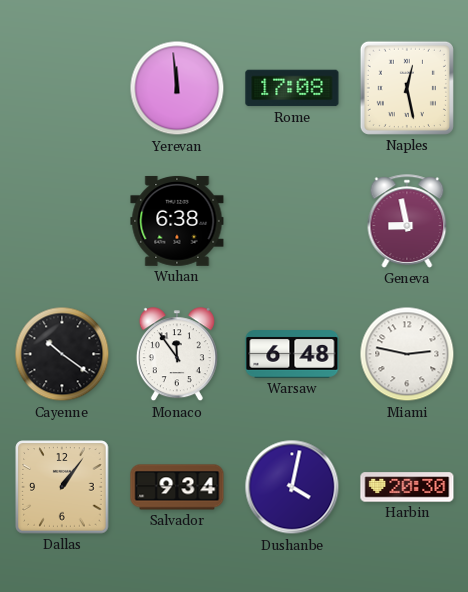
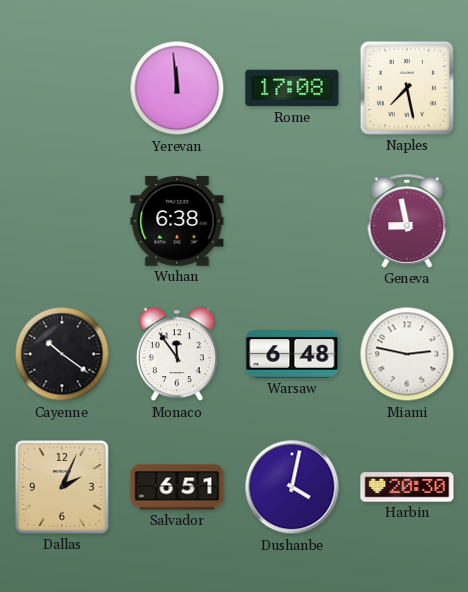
Naples: 12:28 -> 7:28
Dallas: 1:06 -> 2:04
Salvador: 9:34 -> 6:51
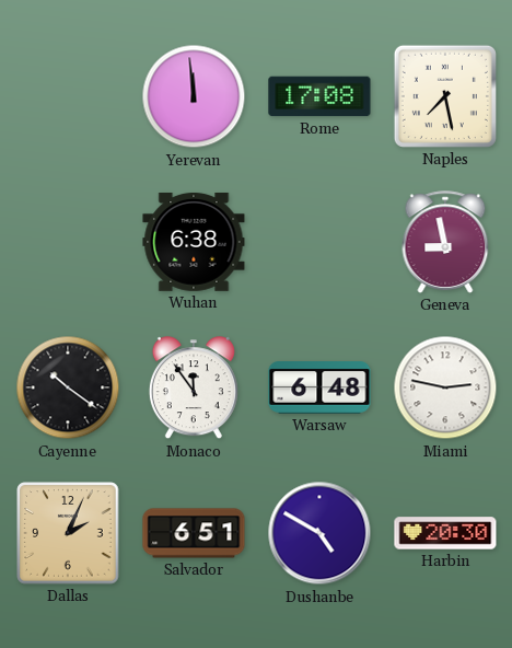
Dushanbe: 4:02 -> 4:50
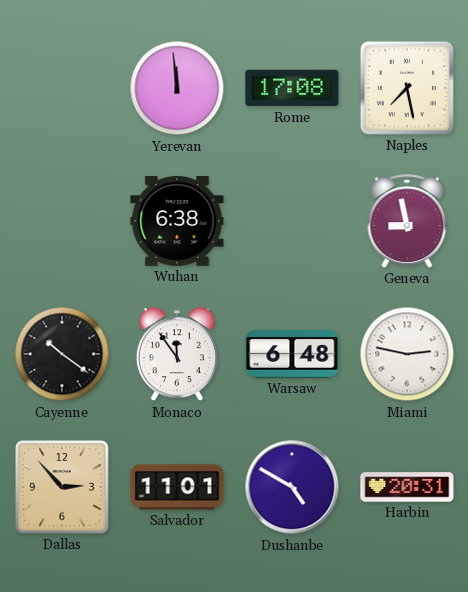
Dallas: 2:04 -> 2:53
Salvador: 6:51 -> 11:01
Harbin: 20:30 -> 20:31
